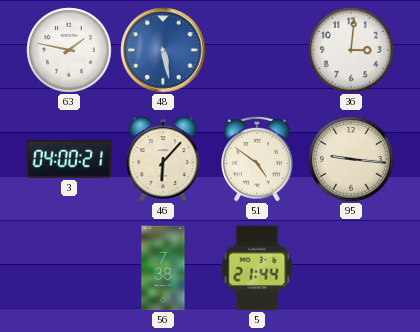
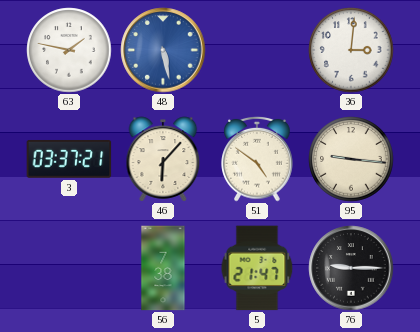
3: 04:00 -> 03:37
5: 21:44 -> 21:47
76: none -> 9:15
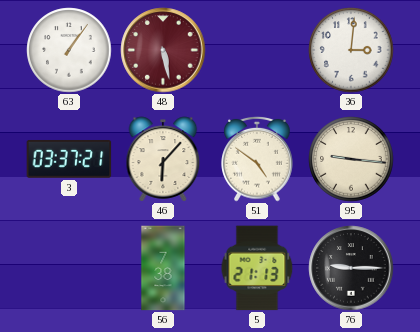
63: 1:47 -> 1:06
48 dial: blue -> burgundy
5: 21:47 -> 21:13
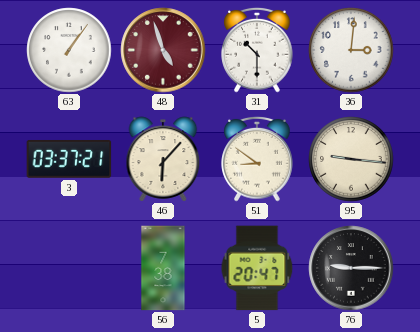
48: 5:28 -> 4:57
31: none -> 10:30
51: 4:51 -> 8:51
5: 21:13 -> 20:47
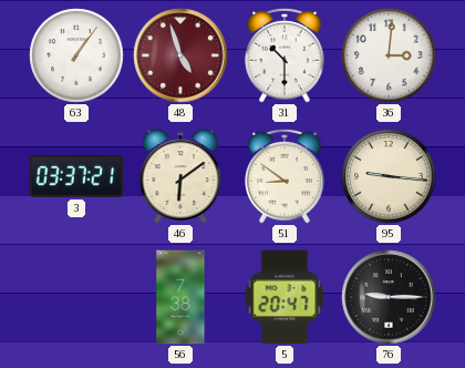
46: 6:07 -> 6:09
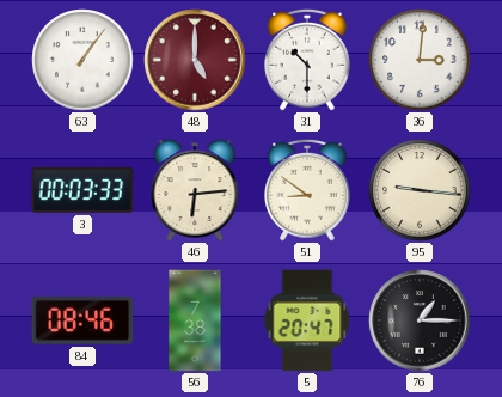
48: 4:57 -> 5:00
3: 03:37 -> 00:03
46: 6:09 -> 6:14
84: none -> 08:46
76: 9:15 -> 1:15
